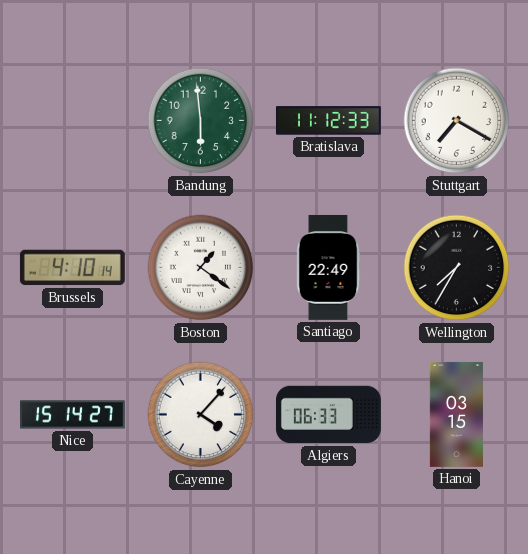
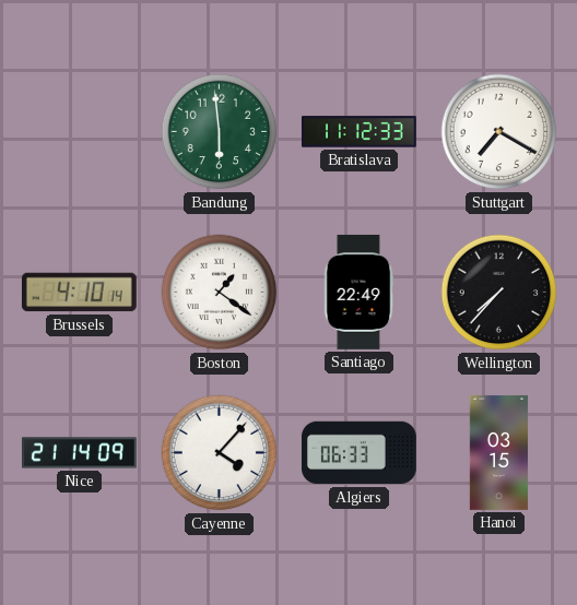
Wellington: 7:35 -> 7:37
Nice: 15:14 -> 21:14
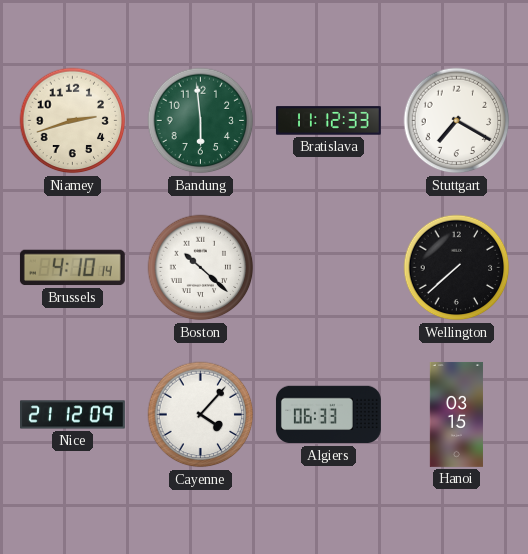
Niamey: none -> 2:42
Boston: 1:21 -> 10:22
Santiago: 22:49 -> none
Wellington: 7:37 -> 7:38
Nice: 21:14 -> 21:12
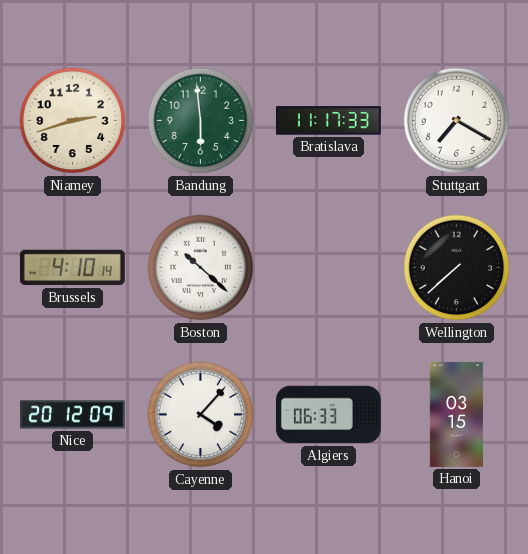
Bratislava: 11:12 -> 11:17
Nice: 21:12 -> 20:12
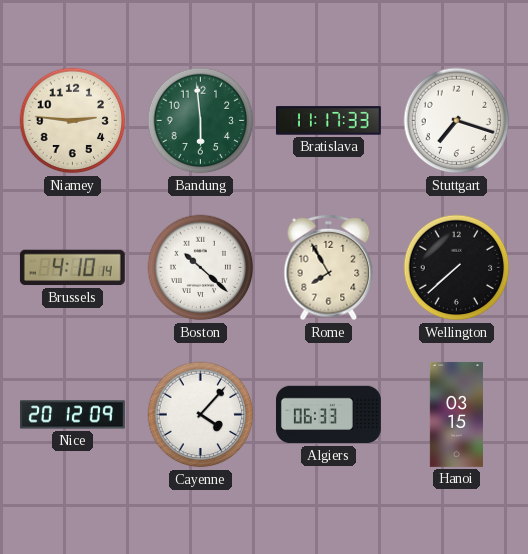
Niamey: 2:42 -> 2:46
Stuttgart: 7:20 -> 7:18
Rome: none -> 7:55
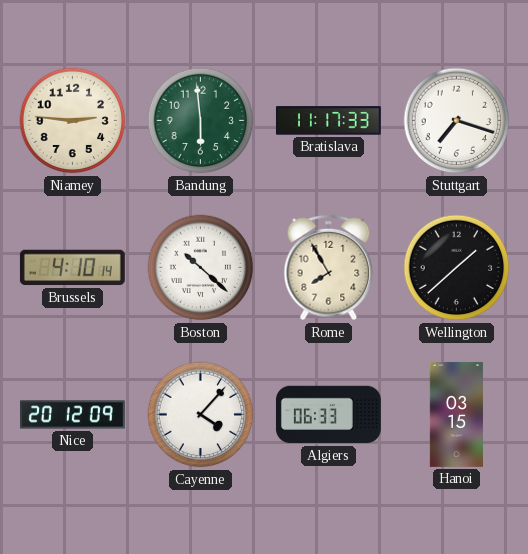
Wellington: 7:38 -> 1:38
